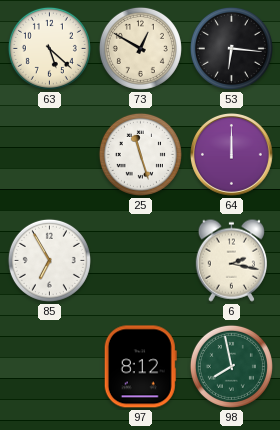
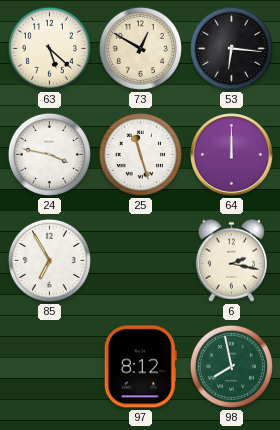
24: none -> 3:47
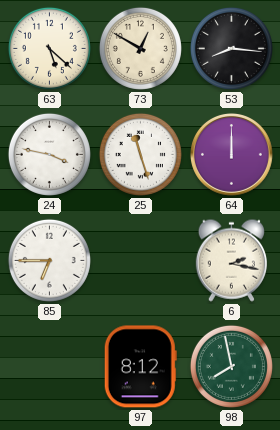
53: 6:16 -> 8:16
85: 6:55 -> 6:45
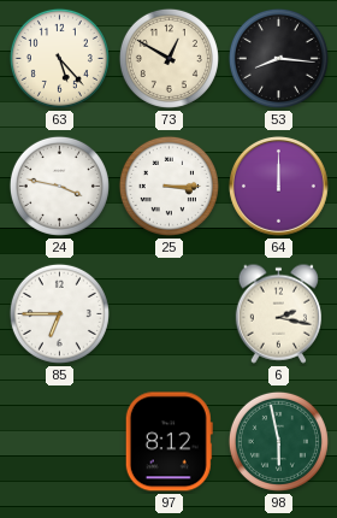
63: 5:22 -> 5:23
25: 11:27 -> 3:15
98: 7:58 -> 5:58
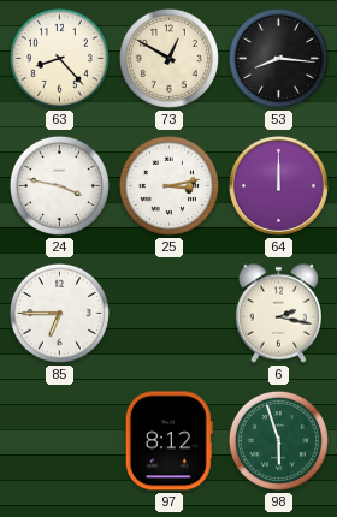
63: 5:23 -> 8:23
25: 3:15 -> 3:13
98: 5:58 -> 5:57
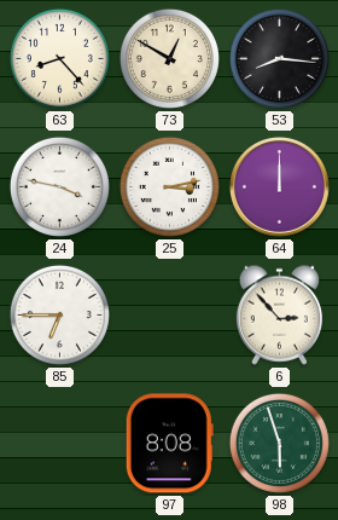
6: 2:17 -> 2:53
97: 8:12 -> 8:08
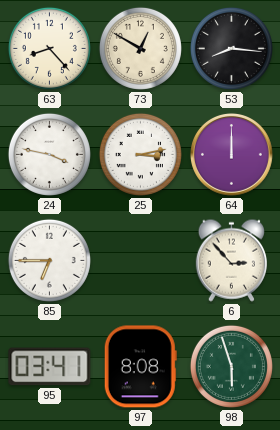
95: none -> 03:41
